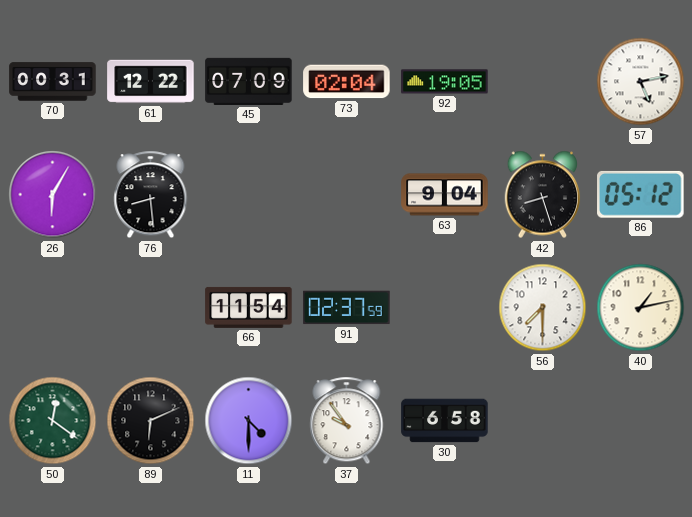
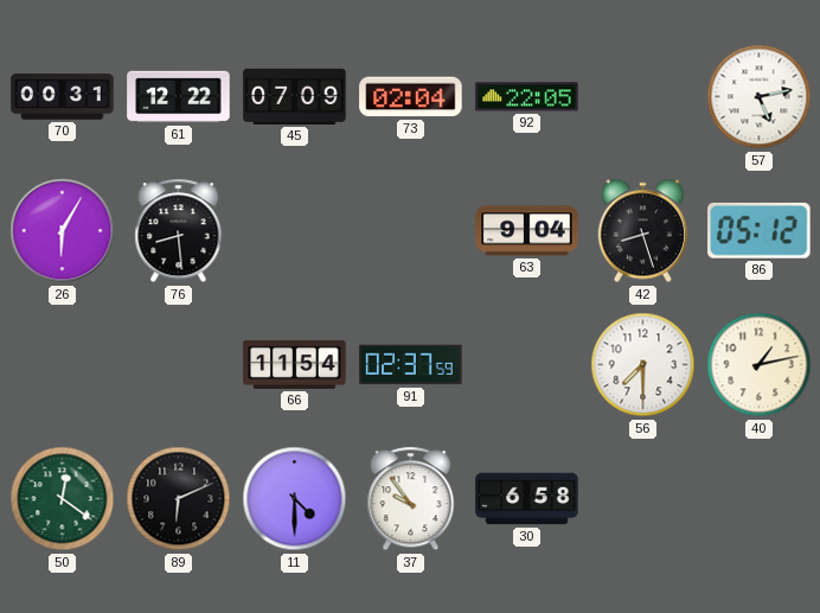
92: 19:05 -> 22:05
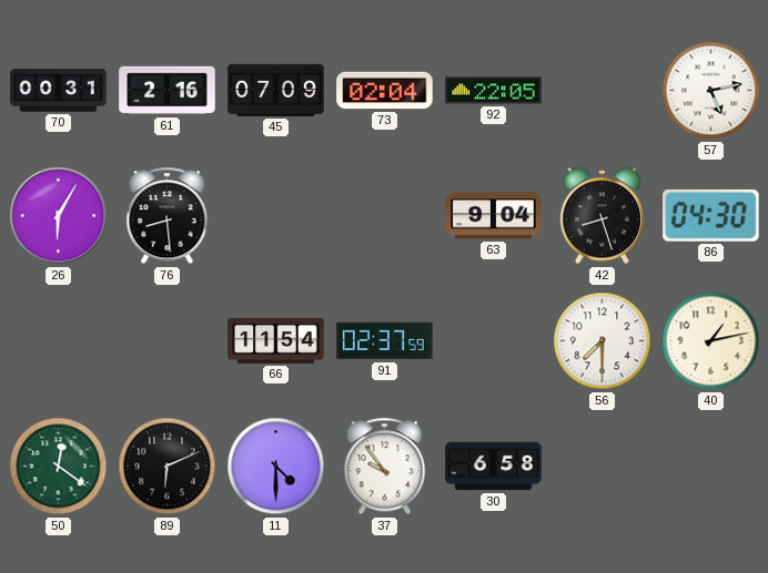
61: 12:22 -> 2:16
86: 05:12 -> 04:30
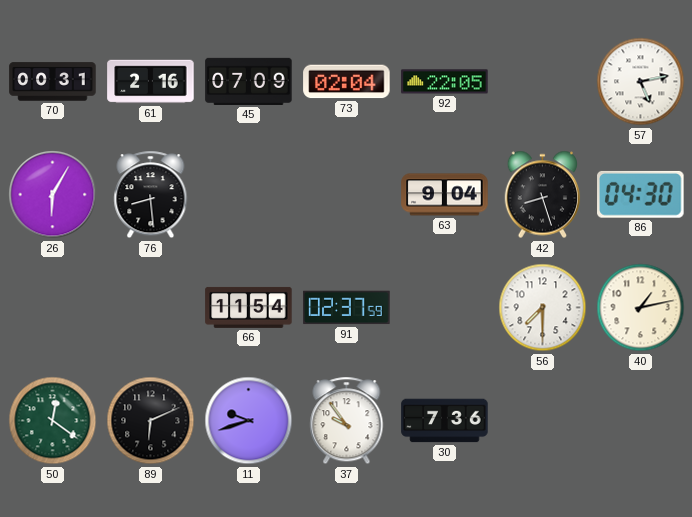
11: 4:30 -> 9:42
30: 6:58 -> 7:36
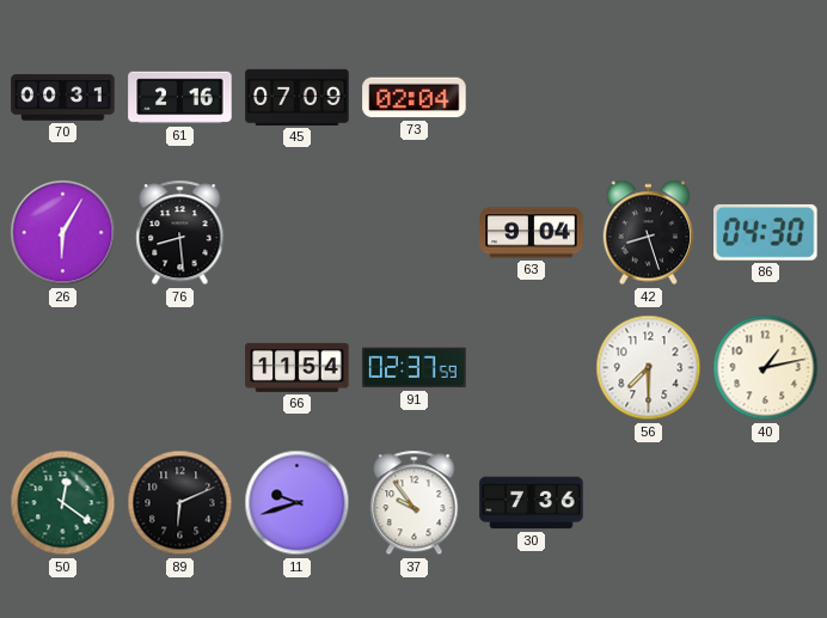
92: 22:05 -> none
57: 5:13 -> none
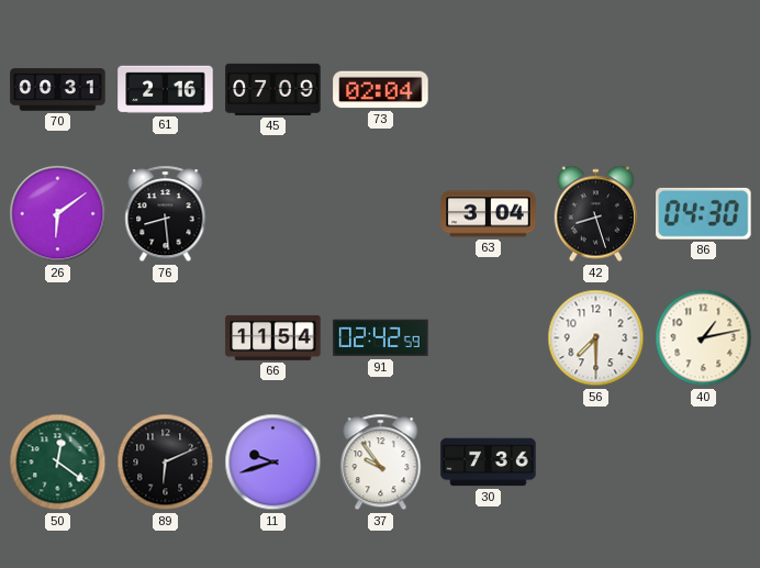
26: 6:05 -> 6:09
63: 9:04 -> 3:04
91: 02:37 -> 02:42
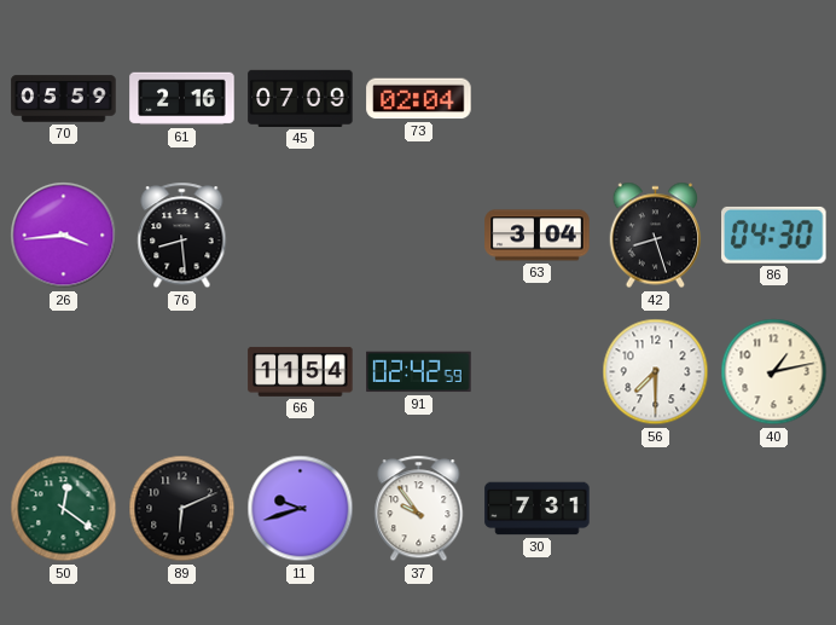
70: 00:31 -> 05:59
26: 6:09 -> 3:44
30: 7:36 -> 7:31
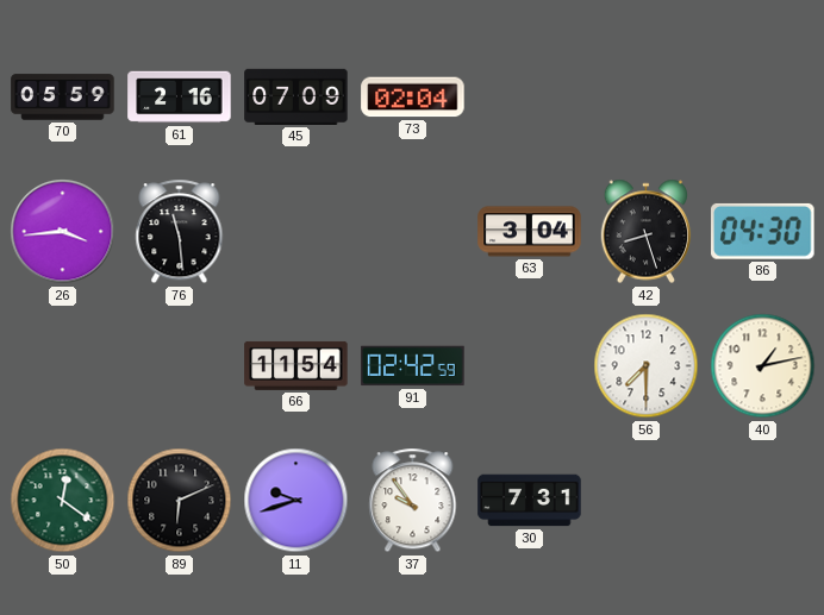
76: 8:29 -> 11:29
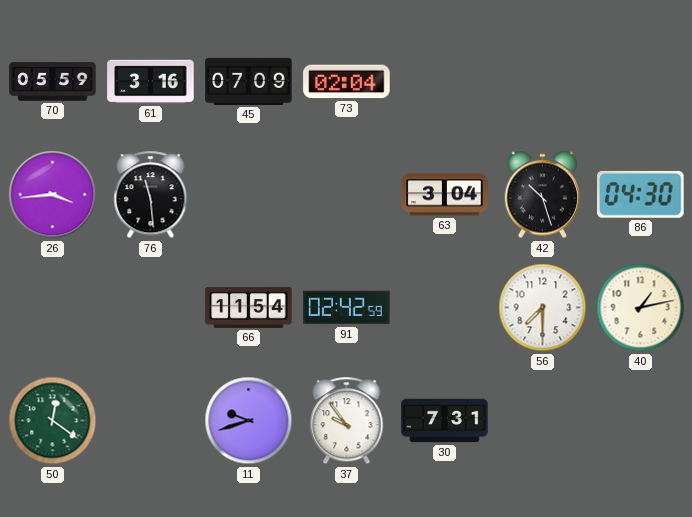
61: 2:16 -> 3:16
42: 8:27 -> 10:27
89: 6:11 -> none
